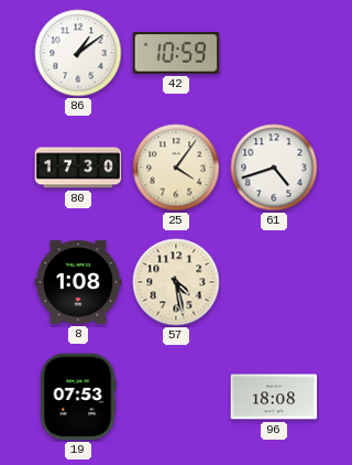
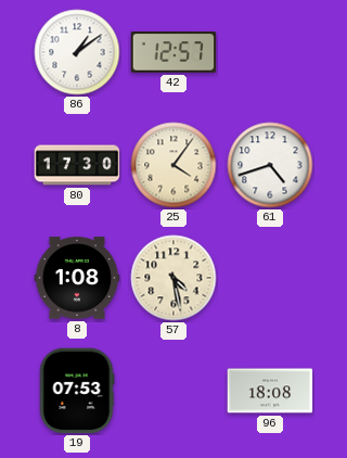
42: 10:59 -> 12:57
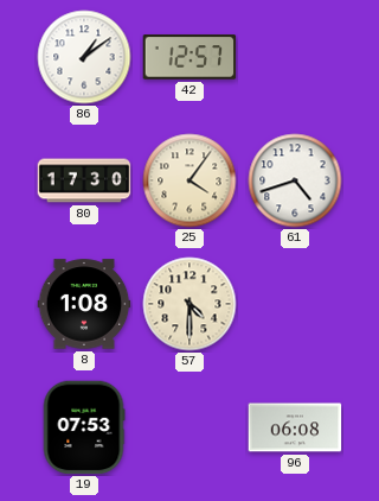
57: 4:28 -> 4:30
96: 18:08 -> 06:08
